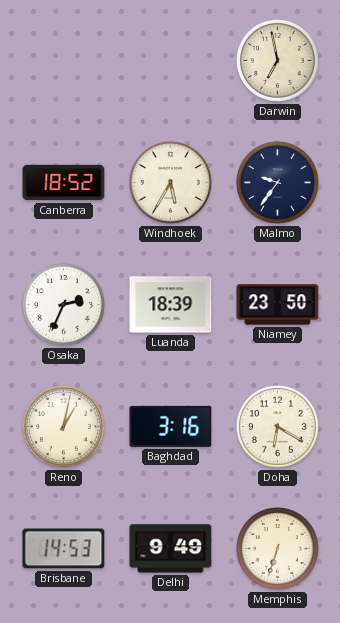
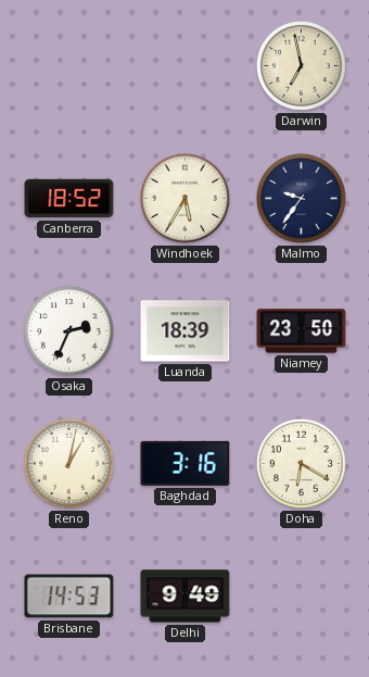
Memphis: 6:33 -> none
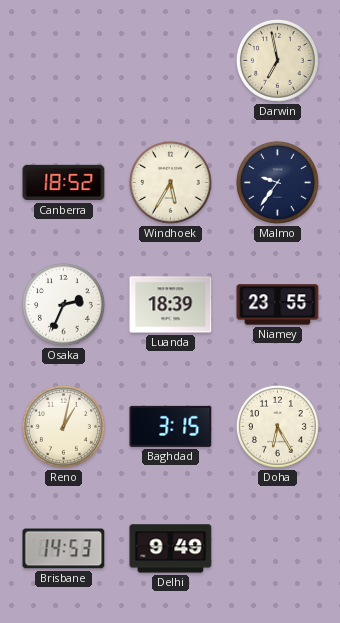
Niamey: 23:50 -> 23:55
Baghdad: 3:16 -> 3:15
Doha: 6:20 -> 6:25
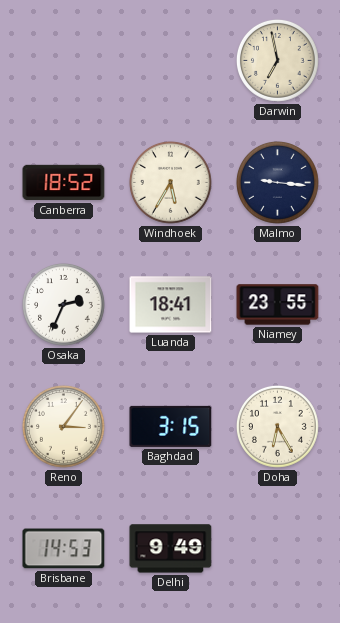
Malmo: 9:36 -> 9:16
Luanda: 18:39 -> 18:41
Reno: 1:02 -> 3:06
